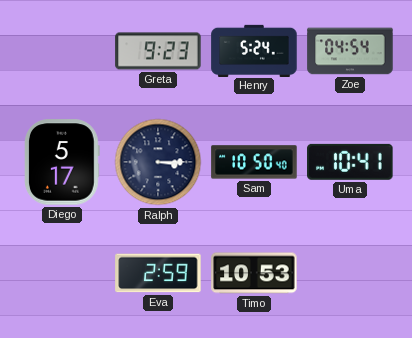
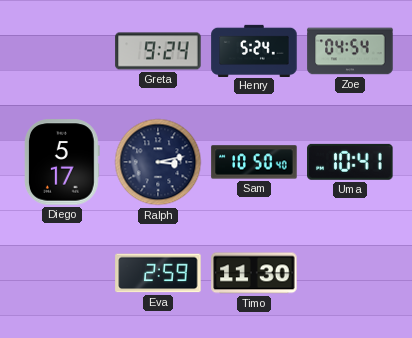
Greta: 9:23 -> 9:24
Ralph: 3:15 -> 3:13
Timo: 10:53 -> 11:30
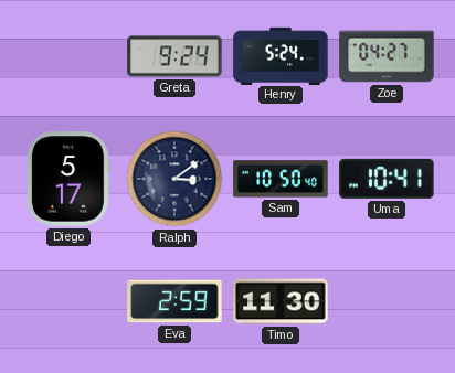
Zoe: 04:54 -> 04:27
Ralph: 3:13 -> 3:09
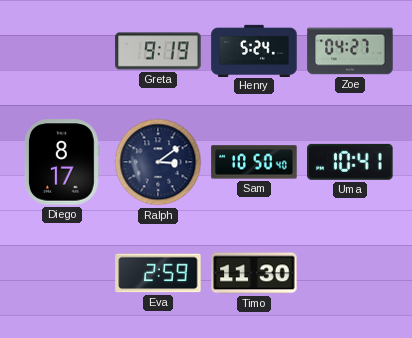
Greta: 9:24 -> 9:19
Diego: 5:17 -> 8:17
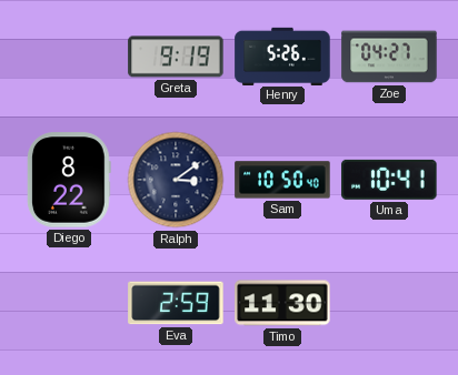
Henry: 5:24 -> 5:26
Diego: 8:17 -> 8:22
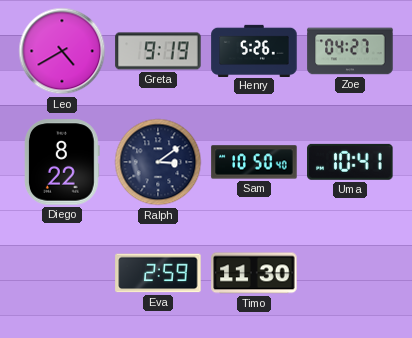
Leo: none -> 4:40
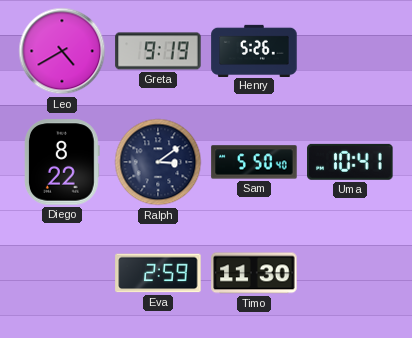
Zoe: 04:27 -> none
Sam: 10:50 -> 5:50
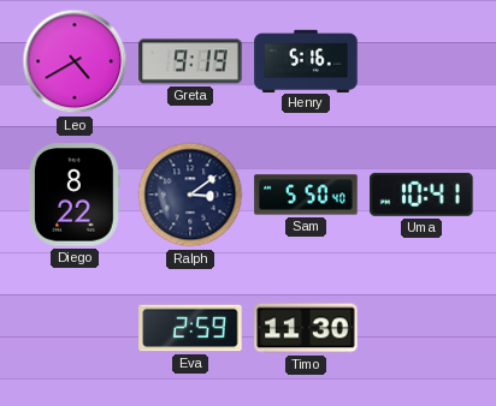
Henry: 5:26 -> 5:16
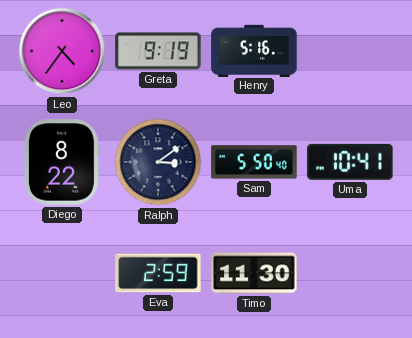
Leo: 4:40 -> 4:36
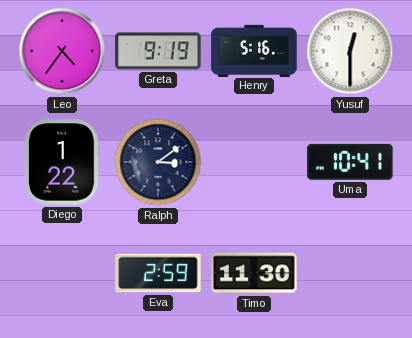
Yusuf: none -> 12:30
Diego: 8:22 -> 1:22
Sam: 5:50 -> none
